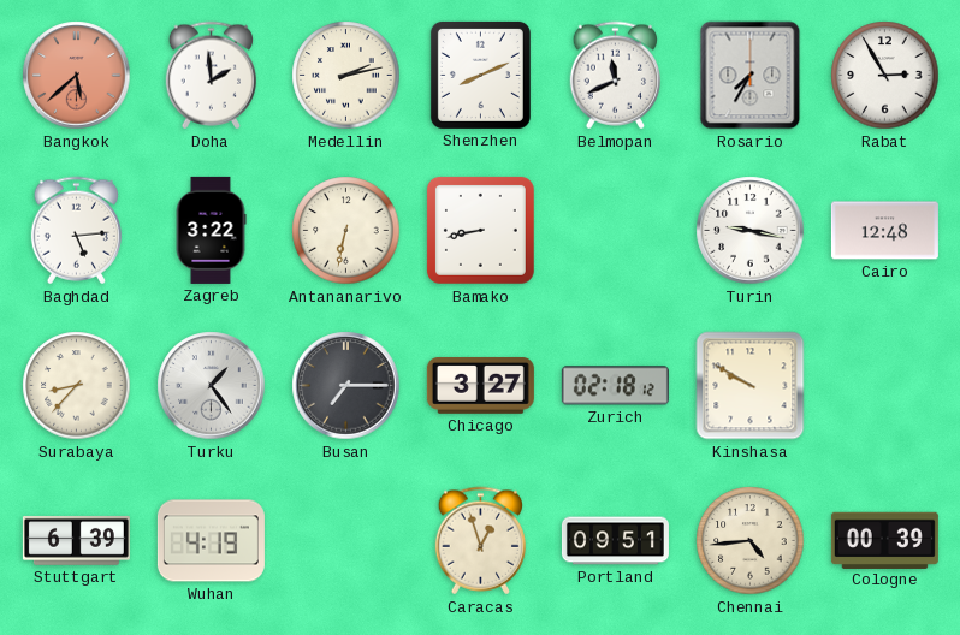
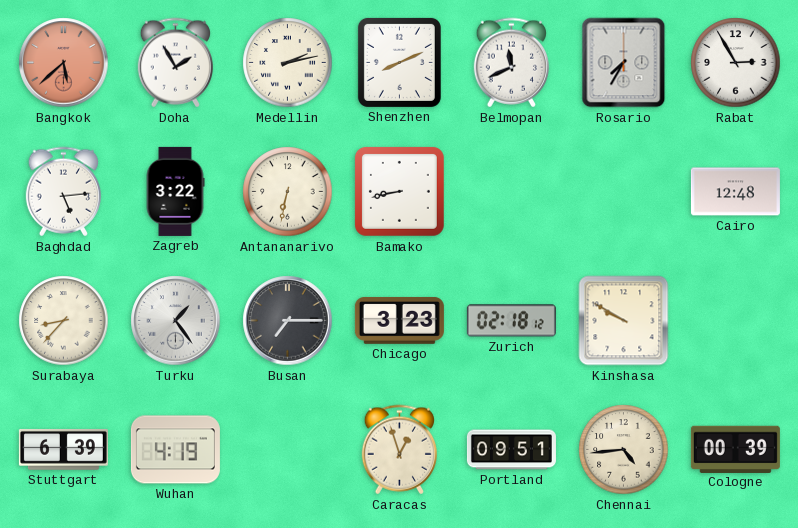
Doha: 1:59 -> 1:55
Turin: 9:17 -> none
Chicago: 3:27 -> 3:23
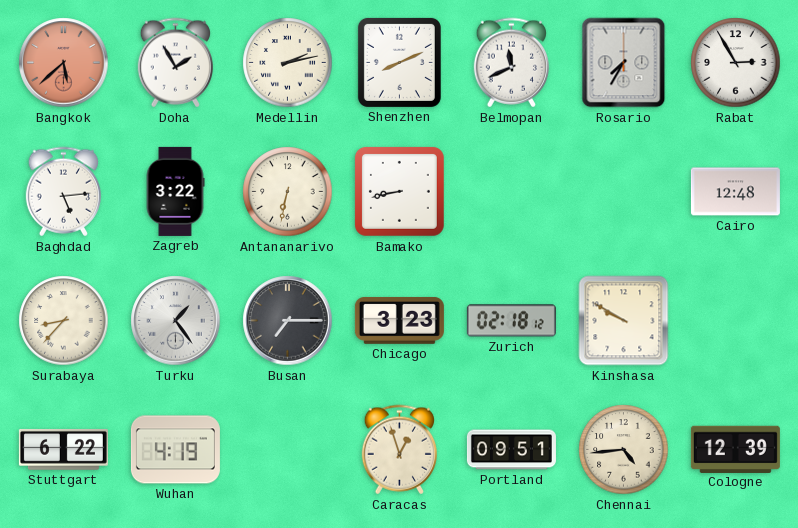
Stuttgart: 6:39 -> 6:22
Cologne: 00:39 -> 12:39
